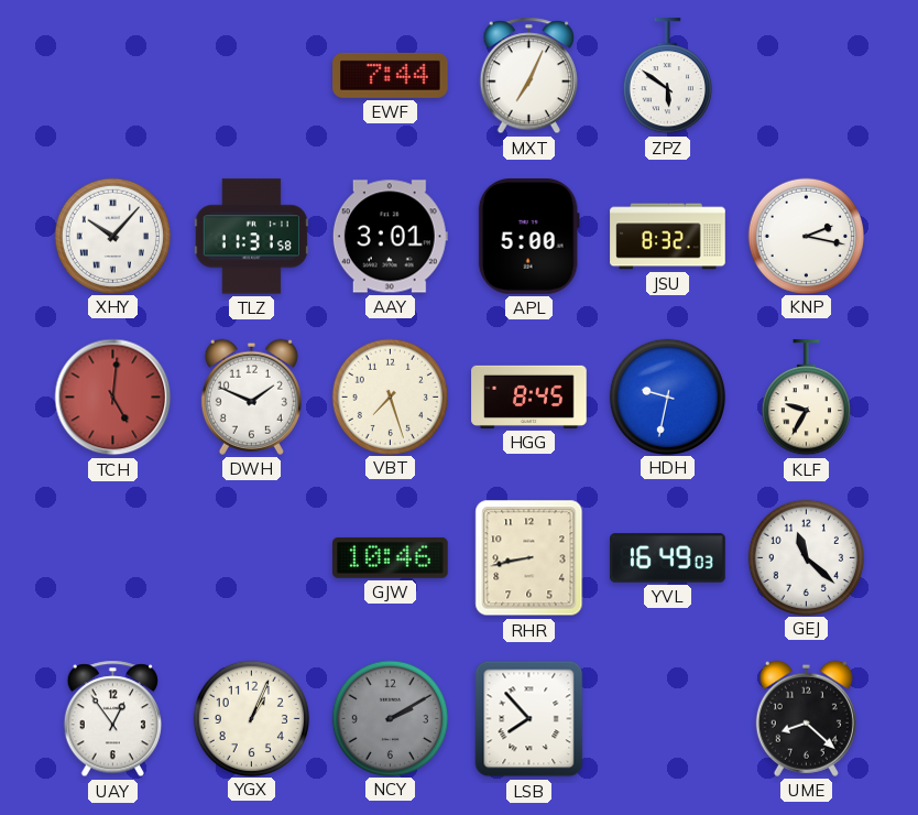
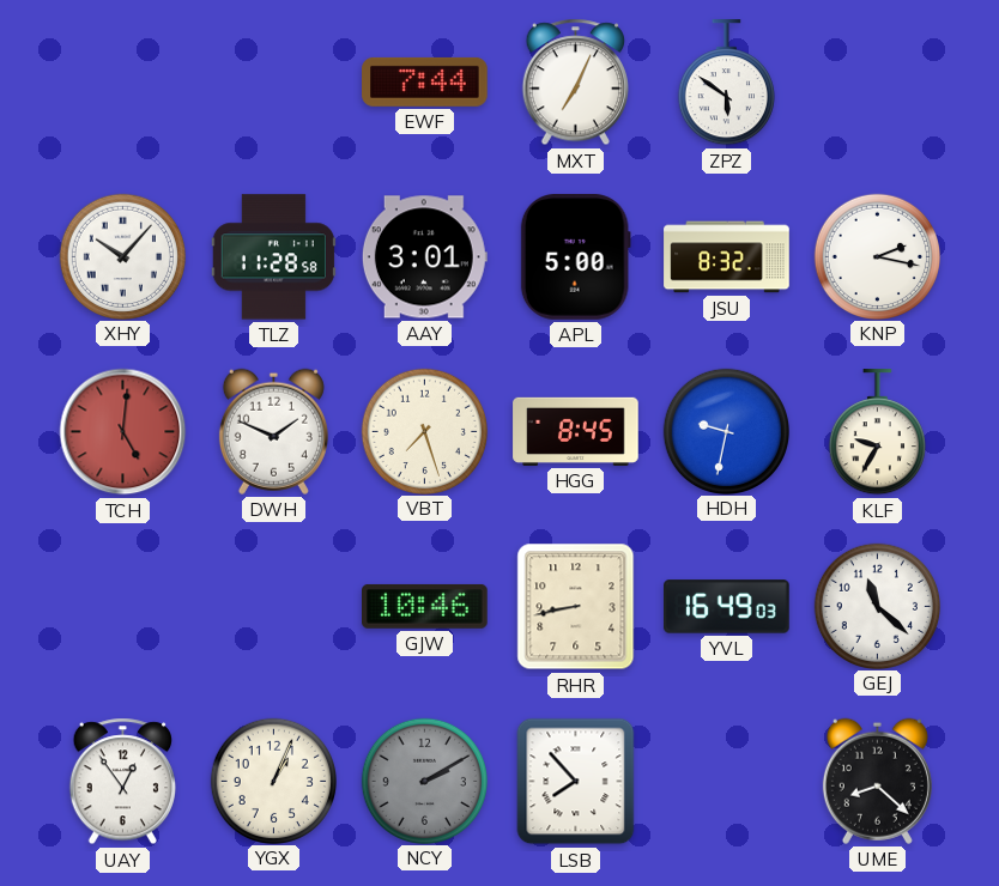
TLZ: 11:31 -> 11:28
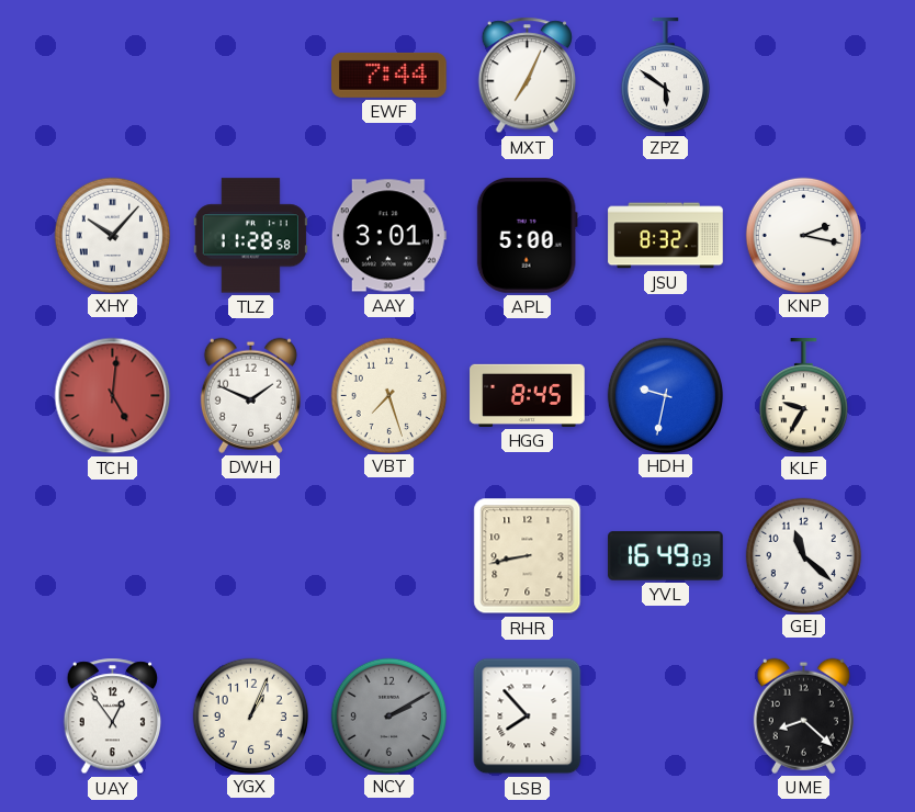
GJW: 10:46 -> none
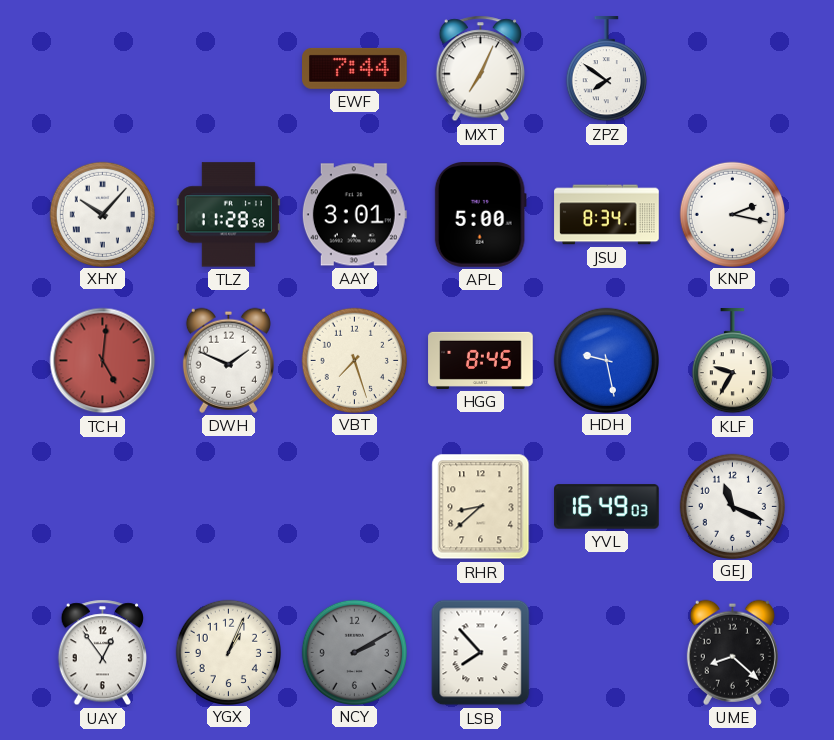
ZPZ: 5:51 -> 7:51
JSU: 8:32 -> 8:34
HDH: 9:32 -> 9:28
RHR: 8:43 -> 8:38
GEJ: 11:22 -> 11:19
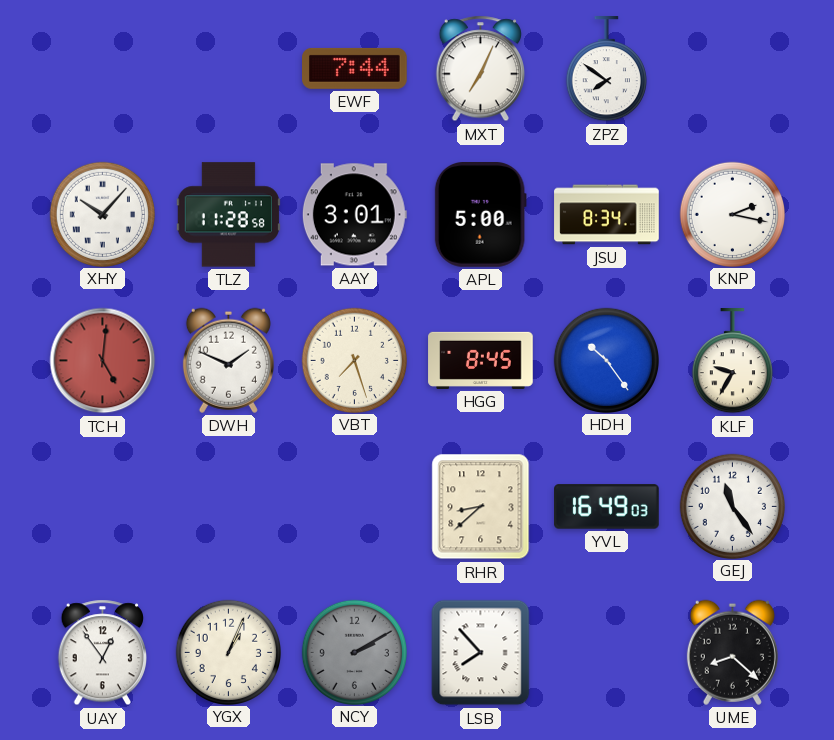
HDH: 9:28 -> 10:24
GEJ: 11:19 -> 11:24
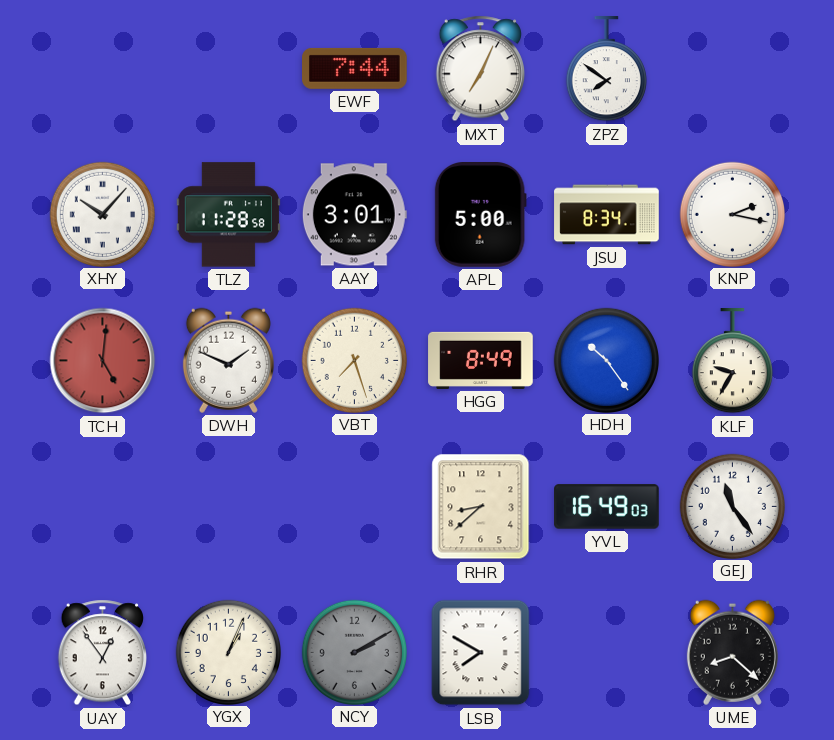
HGG: 8:45 -> 8:49
LSB: 7:53 -> 7:50
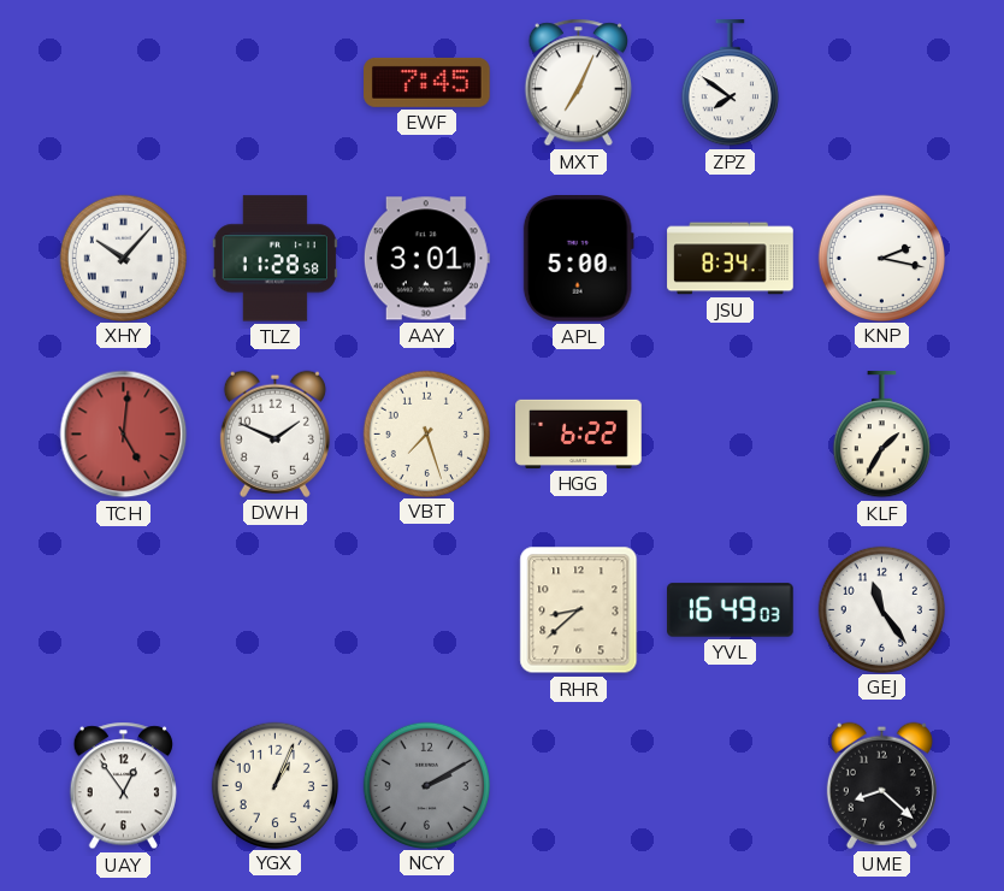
EWF: 7:44 -> 7:45
HGG: 8:49 -> 6:22
HDH: 10:24 -> none
KLF: 9:35 -> 1:35
LSB: 7:50 -> none
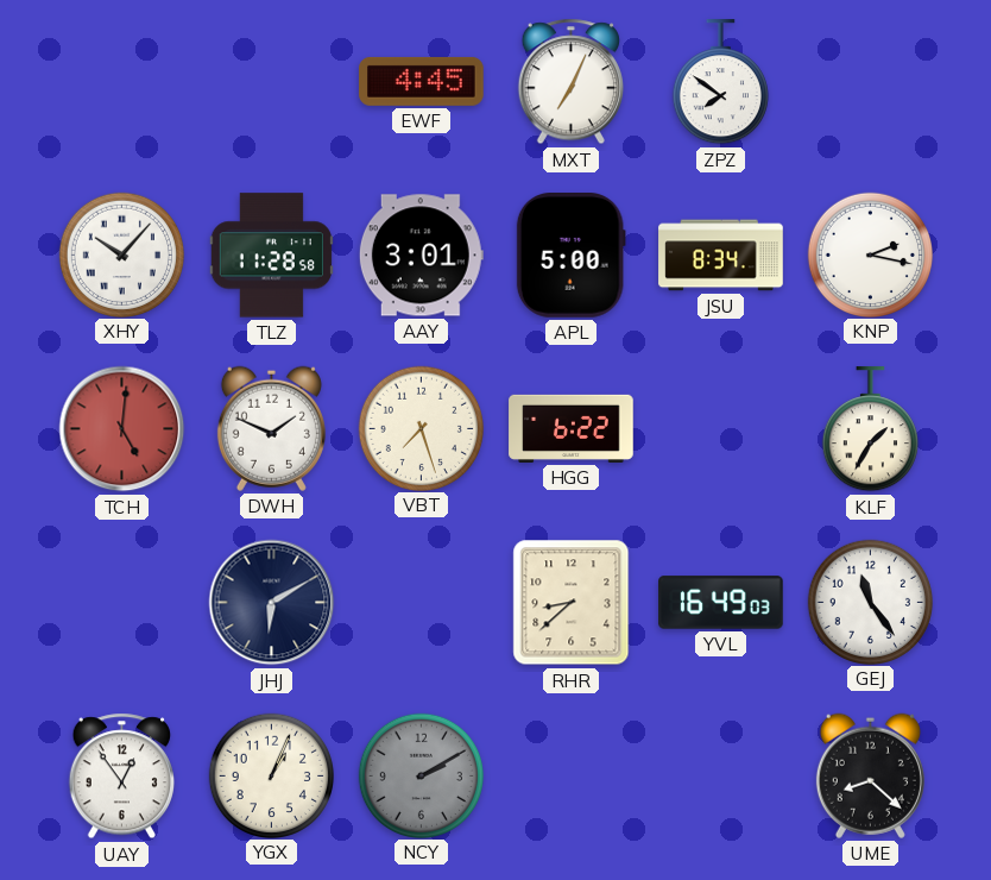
EWF: 7:45 -> 4:45
JHJ: none -> 6:10
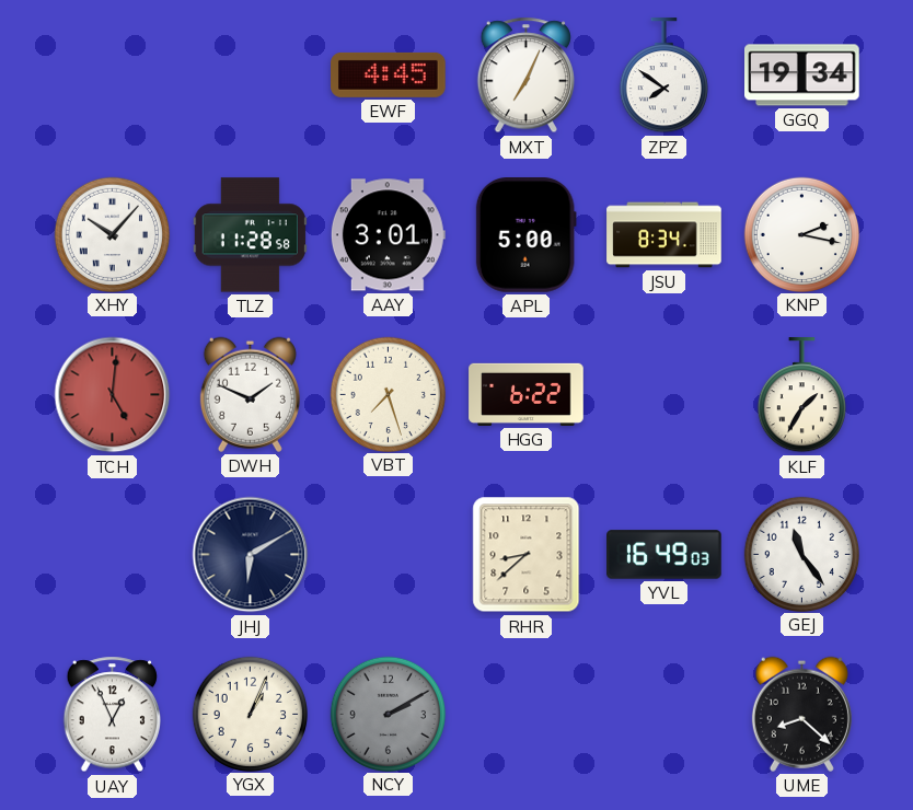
GGQ: none -> 19:34
UAY: 12:54 -> 12:56
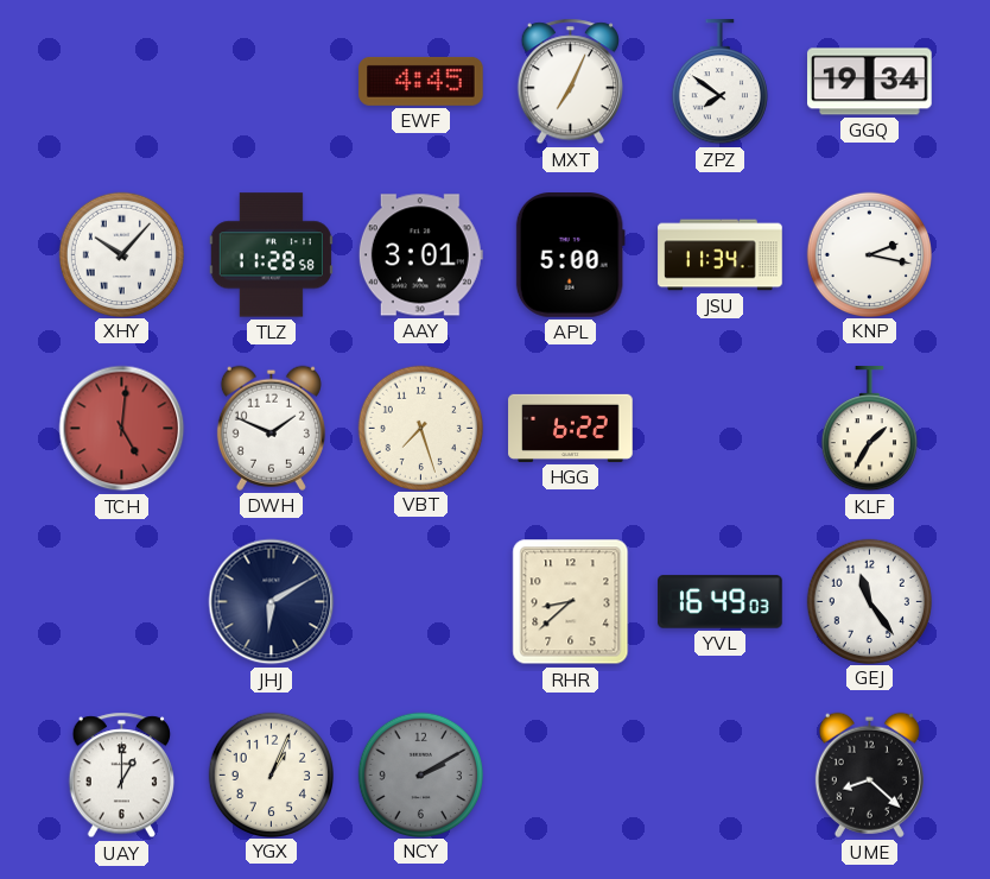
JSU: 8:34 -> 11:34
UAY: 12:56 -> 1:00
